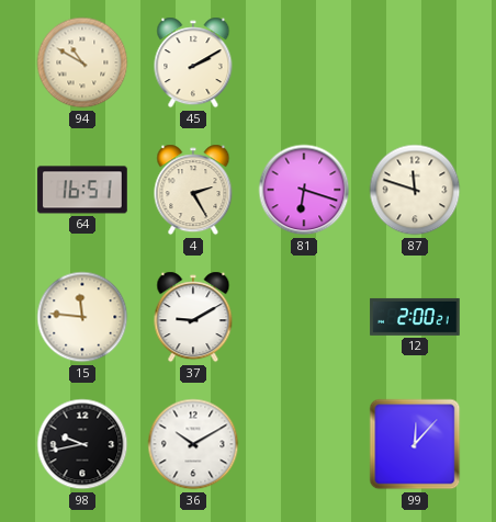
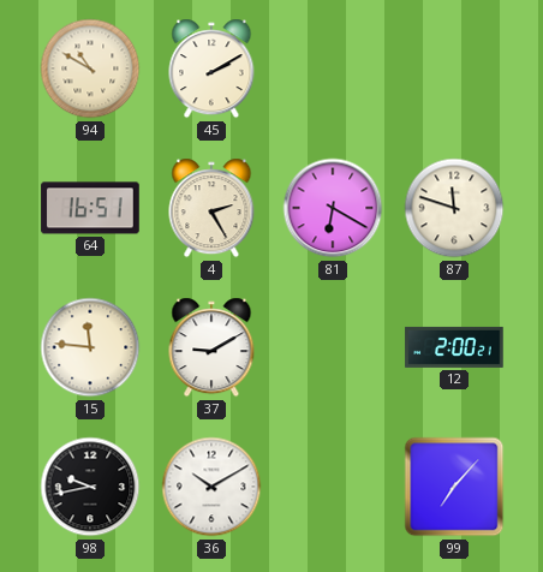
81: 6:18 -> 6:20
99: 12:07 -> 7:07
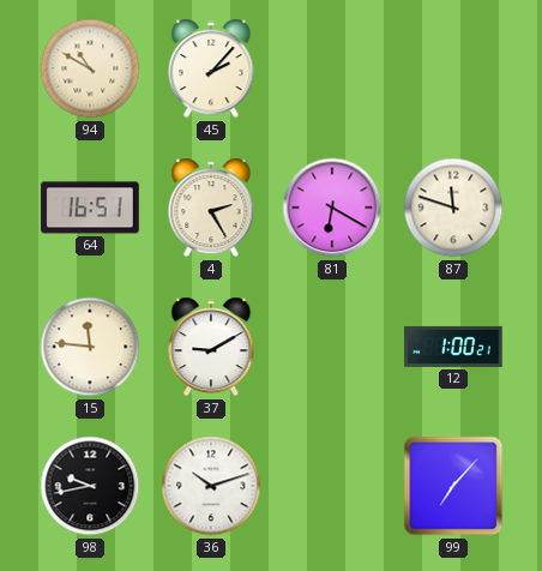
45: 2:10 -> 2:07
12: 2:00 -> 1:00
36: 10:10 -> 10:12
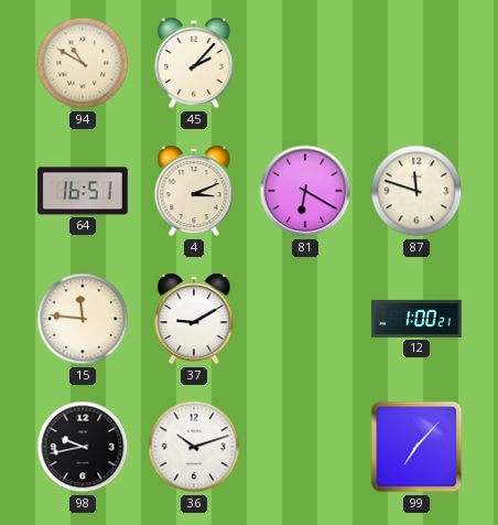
4: 2:25 -> 3:11
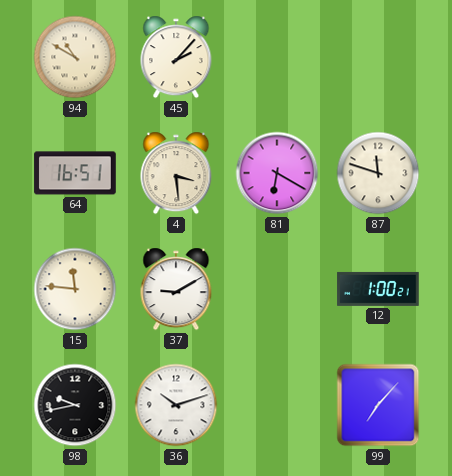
4: 3:11 -> 3:29
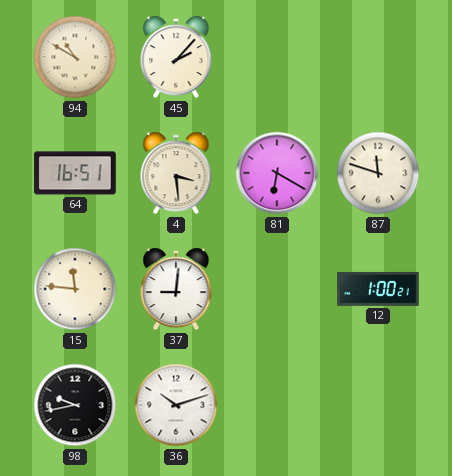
37: 9:10 -> 9:01
99: 7:07 -> none
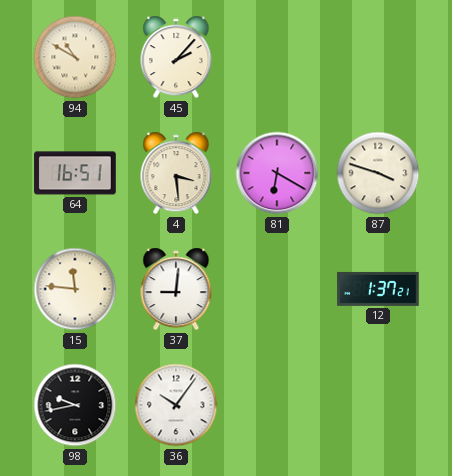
87: 11:48 -> 3:48
12: 1:00 -> 1:37
36: 10:12 -> 10:06
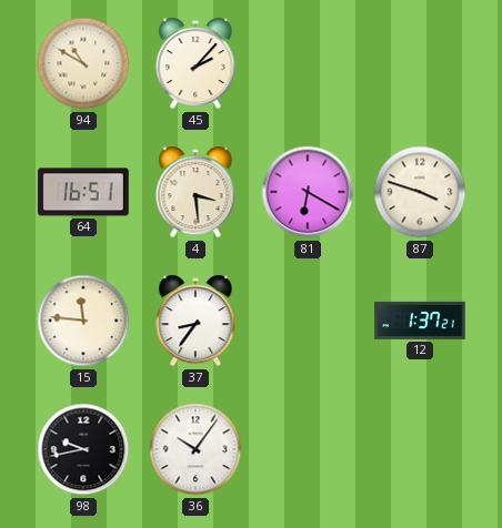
37: 9:01 -> 8:36
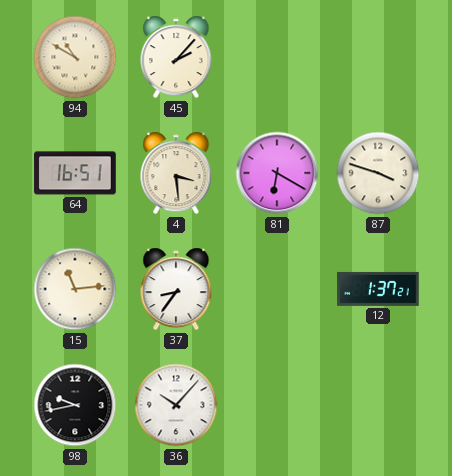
15: 11:46 -> 11:14
36: 10:06 -> 10:07
